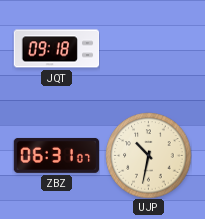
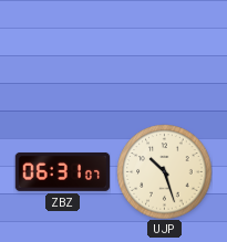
JQT: 09:18 -> none
UJP: 10:32 -> 10:27
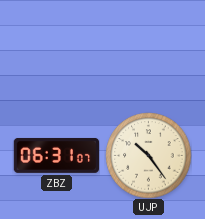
UJP: 10:27 -> 10:24
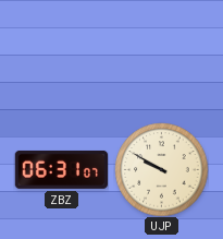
UJP: 10:24 -> 9:50
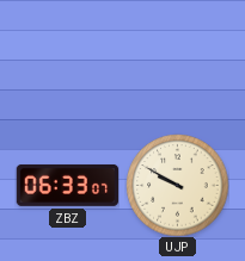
ZBZ: 06:31 -> 06:33
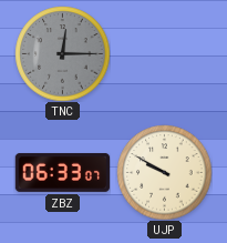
TNC: none -> 12:15
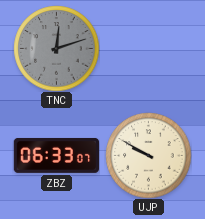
TNC: 12:15 -> 12:12
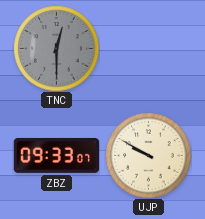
TNC: 12:12 -> 12:30
ZBZ: 06:33 -> 09:33
